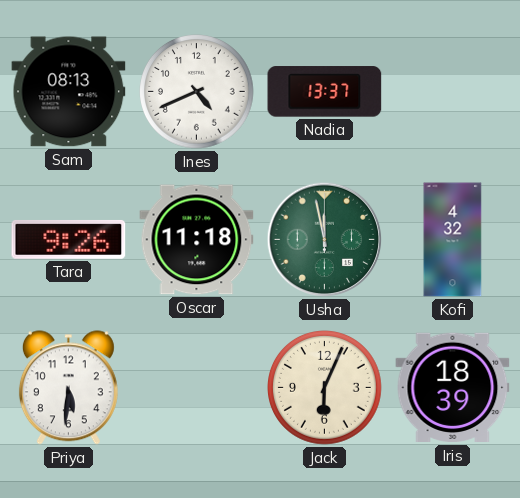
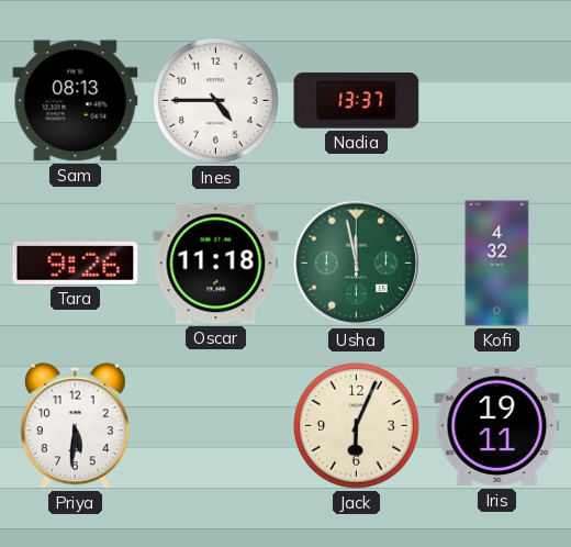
Ines: 4:41 -> 4:45
Iris: 18:39 -> 19:11
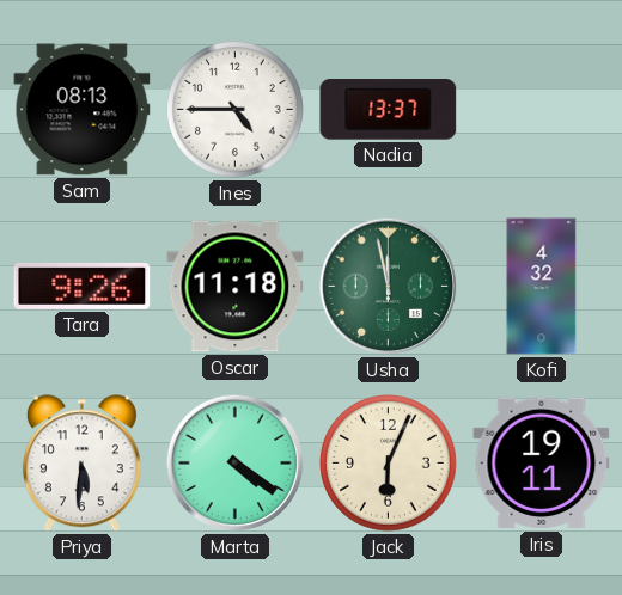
Marta: none -> 4:21
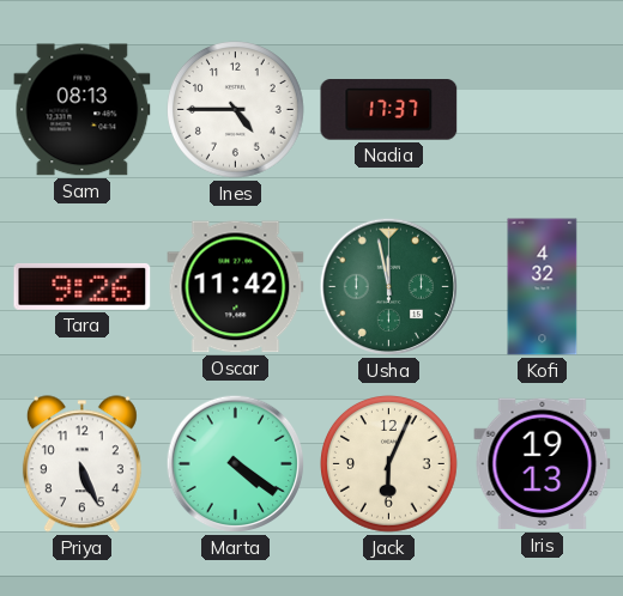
Nadia: 13:37 -> 17:37
Oscar: 11:18 -> 11:42
Priya: 5:31 -> 5:26
Iris: 19:11 -> 19:13
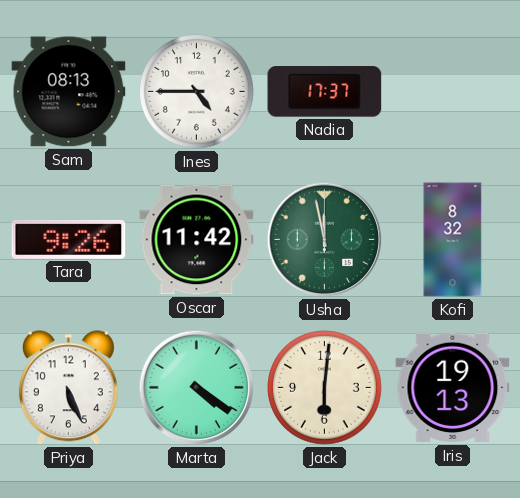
Kofi: 4:32 -> 8:32
Jack: 6:04 -> 6:01
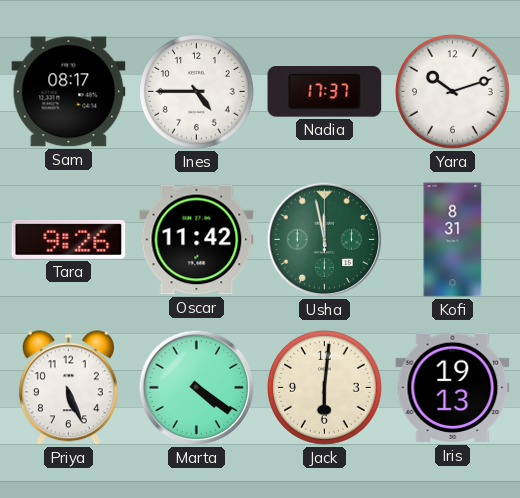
Sam: 08:13 -> 08:17
Yara: none -> 10:12
Kofi: 8:32 -> 8:31
